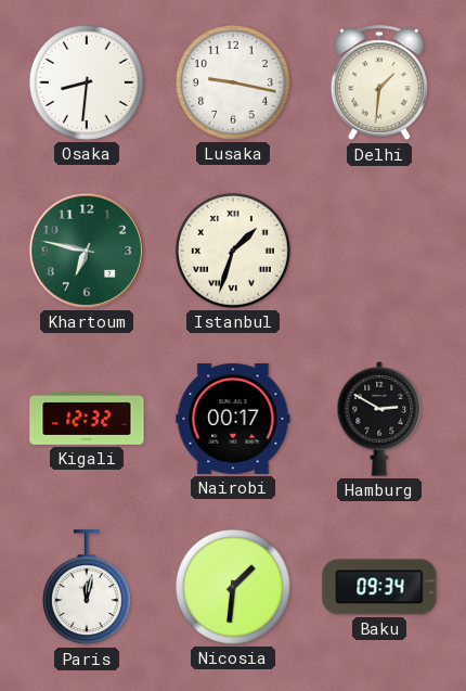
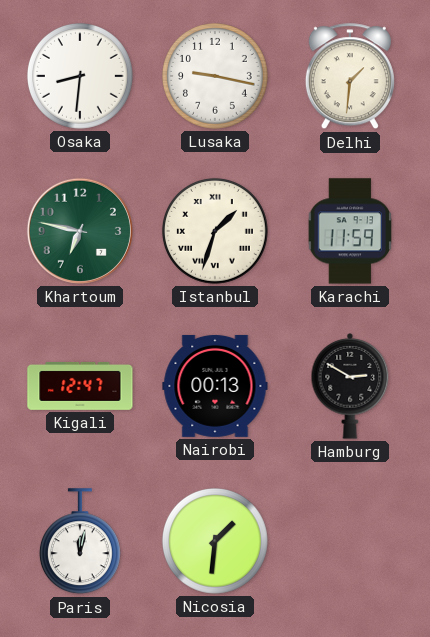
Karachi: none -> 11:59
Kigali: 12:32 -> 12:47
Nairobi: 00:17 -> 00:13
Baku: 09:34 -> none
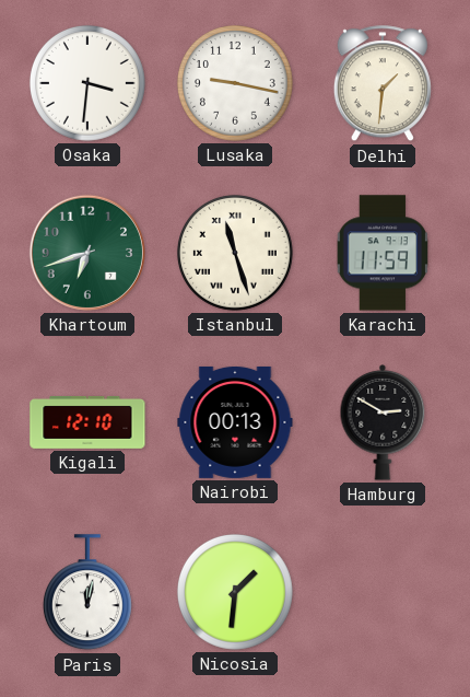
Osaka: 8:31 -> 3:31
Khartoum: 6:47 -> 6:42
Istanbul: 1:33 -> 11:27
Kigali: 12:47 -> 12:10
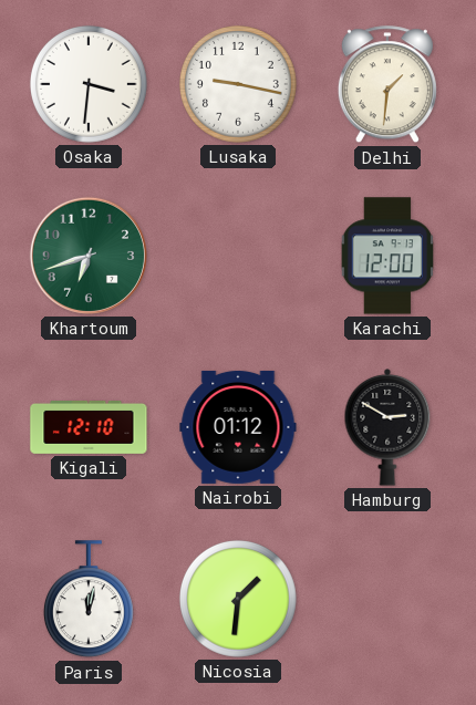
Istanbul: 11:27 -> none
Karachi: 11:59 -> 12:00
Nairobi: 00:13 -> 01:12
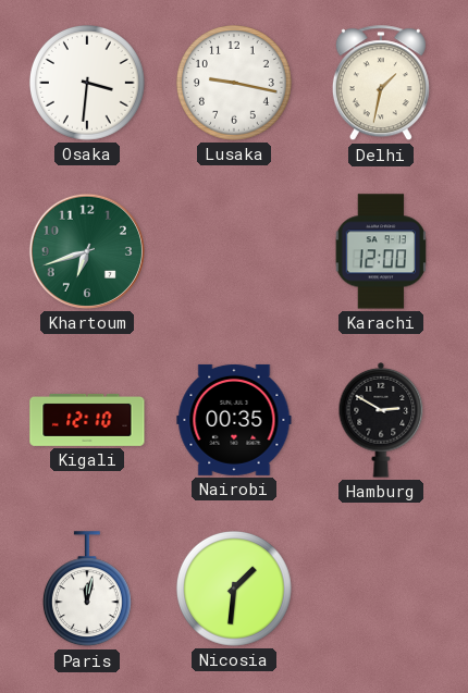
Delhi: 1:31 -> 1:32
Nairobi: 01:12 -> 00:35
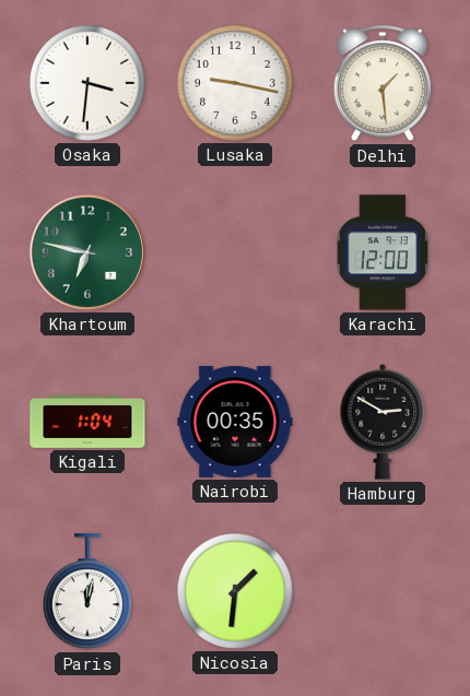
Delhi: 1:32 -> 1:29
Khartoum: 6:42 -> 6:47
Kigali: 12:10 -> 1:04
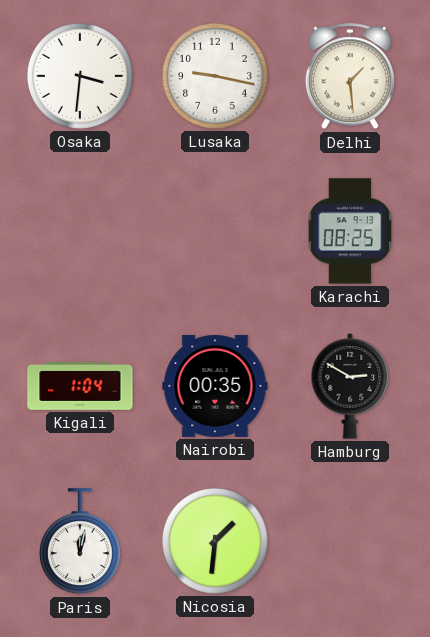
Khartoum: 6:47 -> none
Karachi: 12:00 -> 08:25
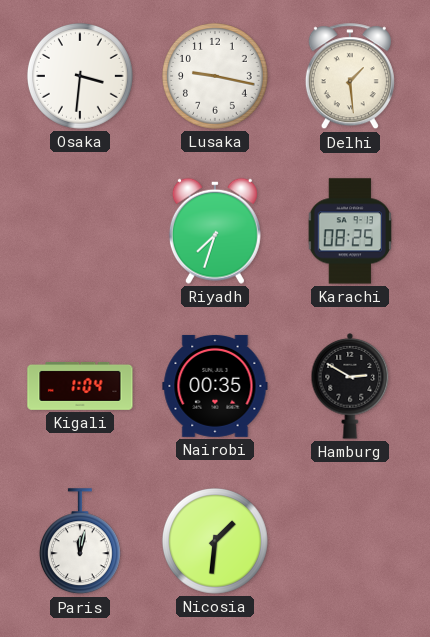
Riyadh: none -> 7:33
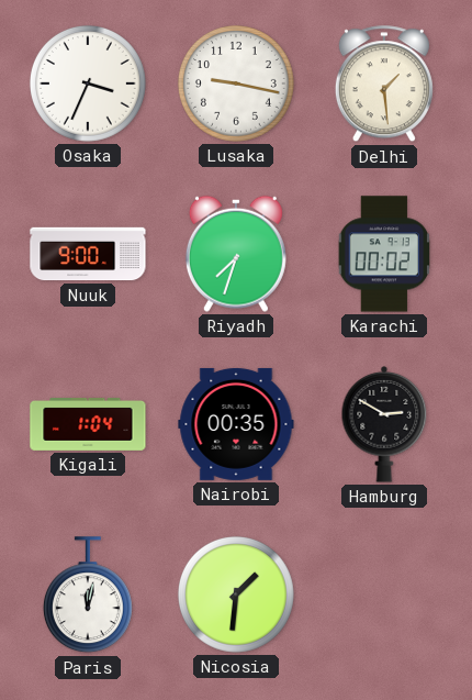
Osaka: 3:31 -> 3:34
Nuuk: none -> 9:00
Karachi: 08:25 -> 00:02
